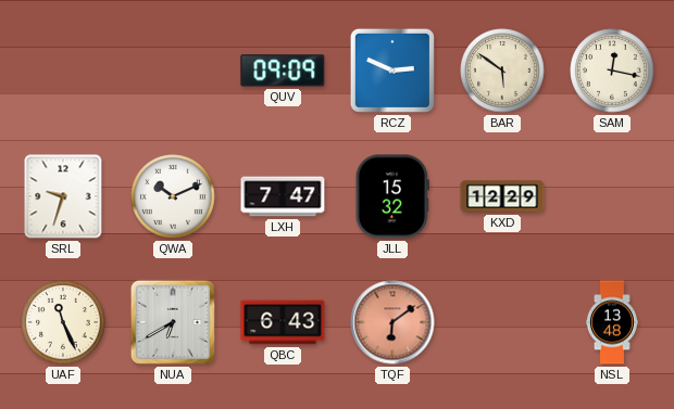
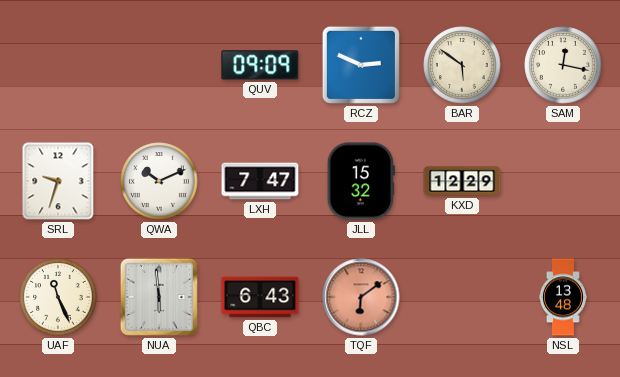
NUA: 6:40 -> 5:59
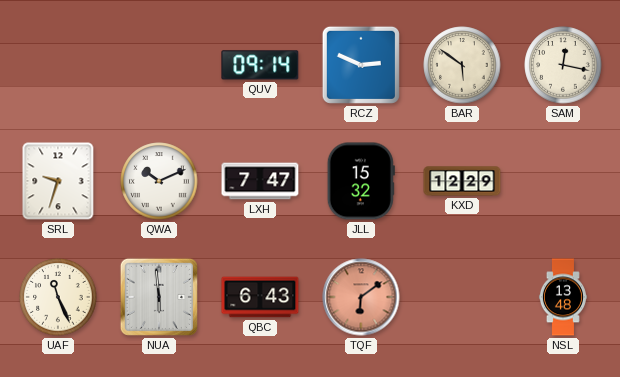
QUV: 09:09 -> 09:14
